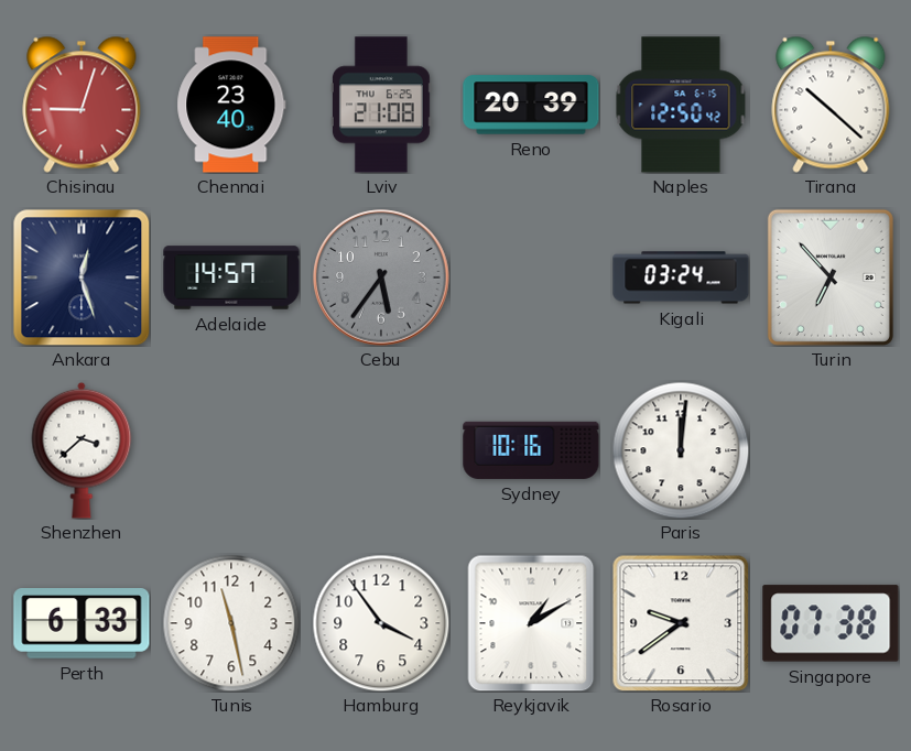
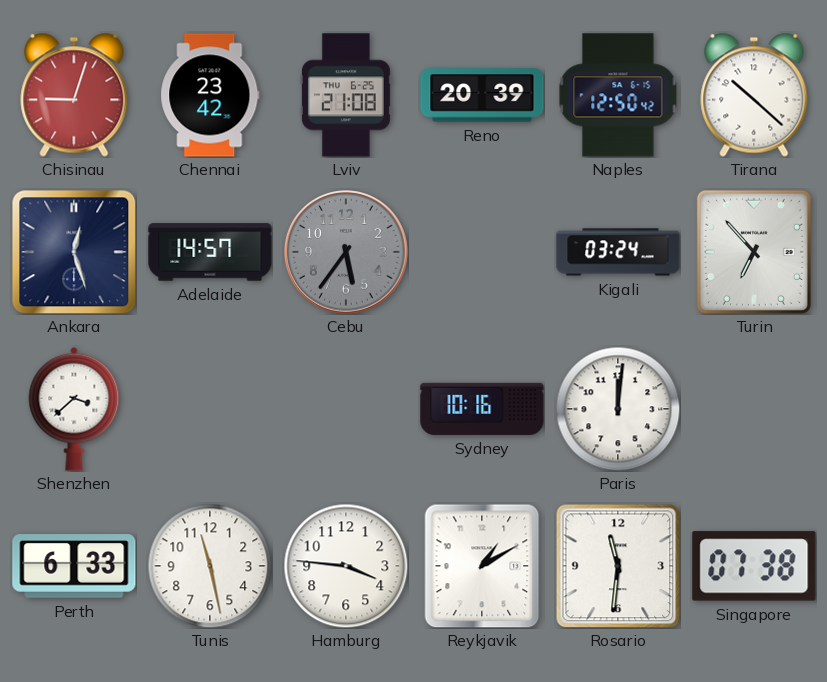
Chennai: 23:40 -> 23:42
Hamburg: 3:54 -> 3:46
Rosario: 9:39 -> 11:31
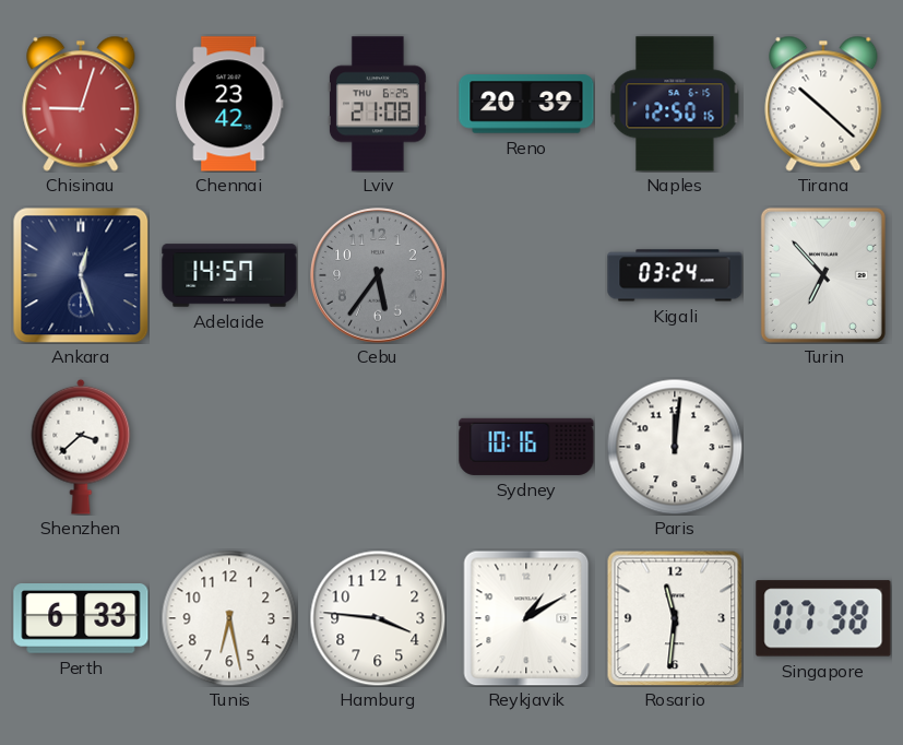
Naples: 12:50:42 -> 12:50:16
Tunis: 11:28 -> 6:28
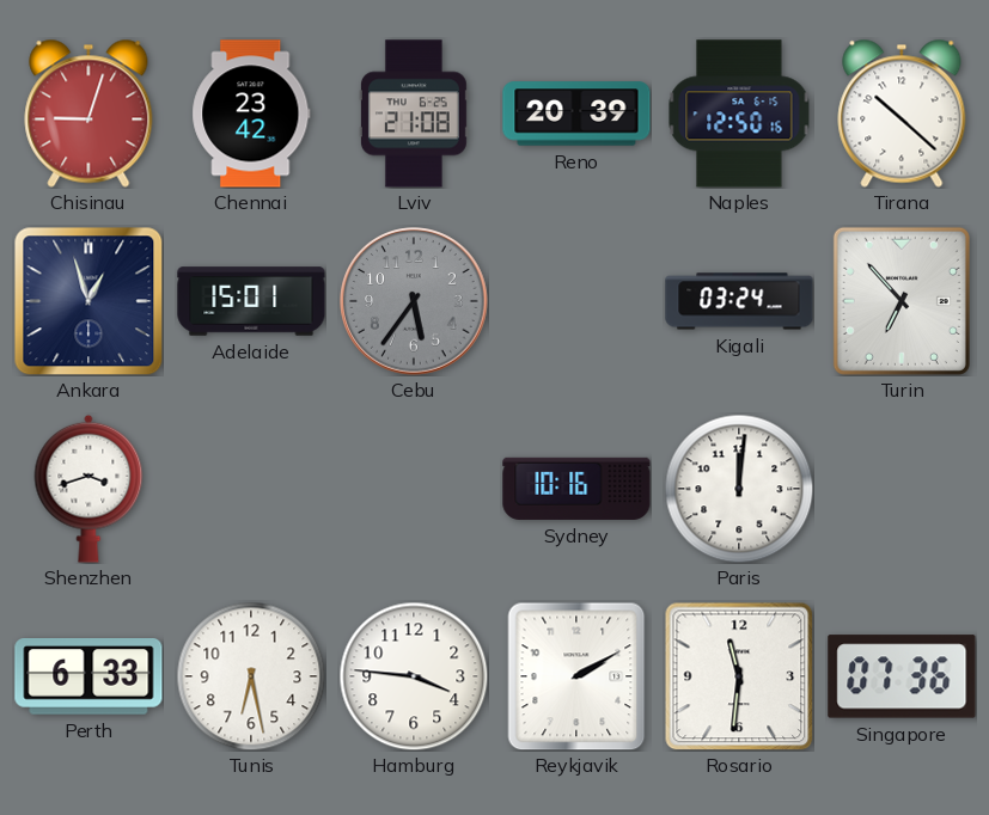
Ankara: 12:27 -> 12:57
Adelaide: 14:57 -> 15:01
Shenzhen: 3:38 -> 3:42
Reykjavik: 1:10 -> 2:10
Singapore: 07:38 -> 07:36
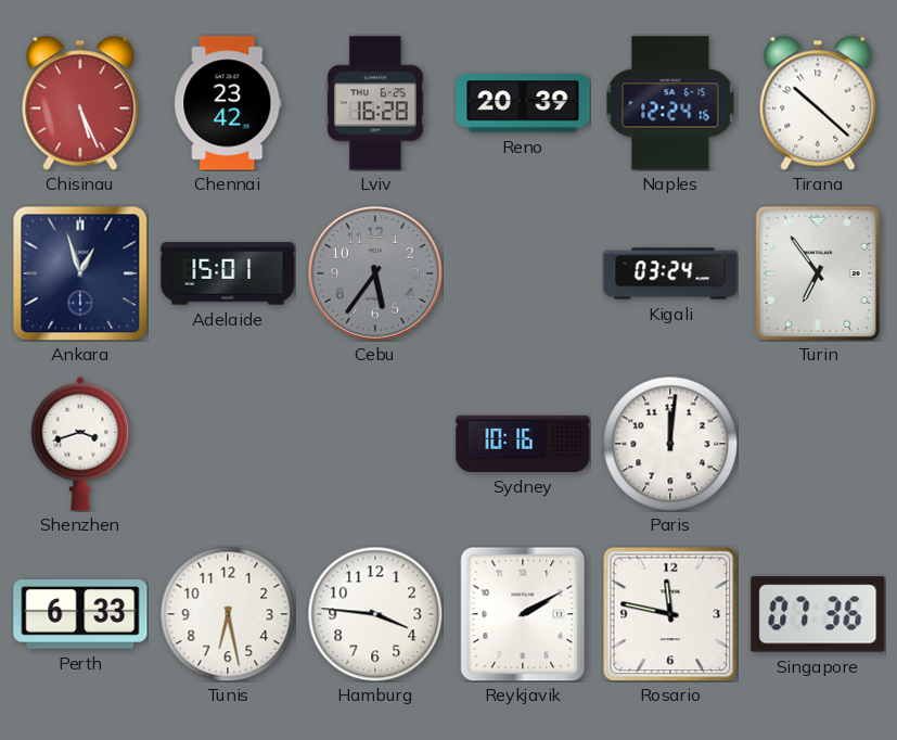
Chisinau: 9:03 -> 5:26
Lviv: 21:08 -> 16:28
Naples: 12:50 -> 12:24
Turin: 6:53 -> 6:54
Rosario: 11:31 -> 11:47
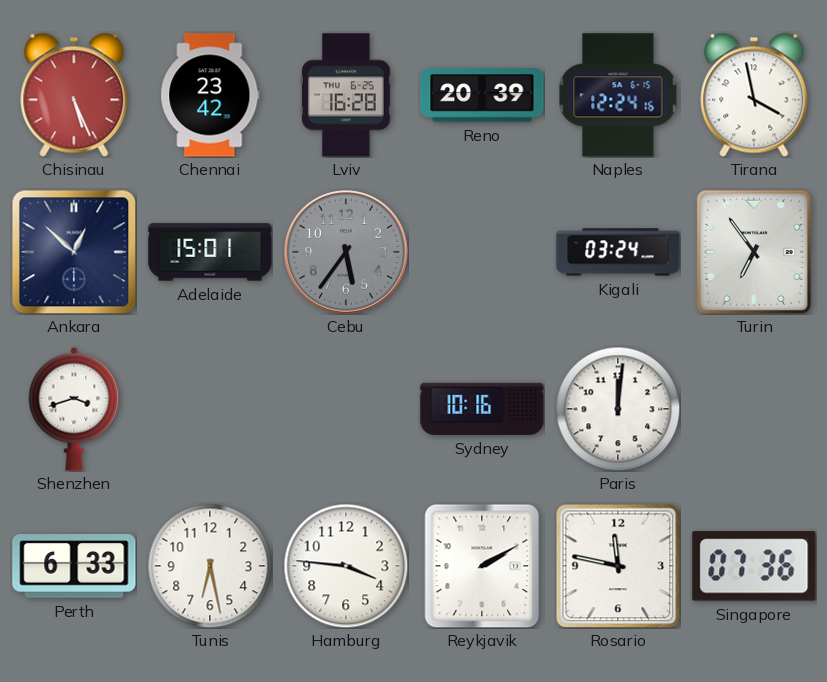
Tirana: 10:22 -> 3:58
Ankara: 12:57 -> 12:52
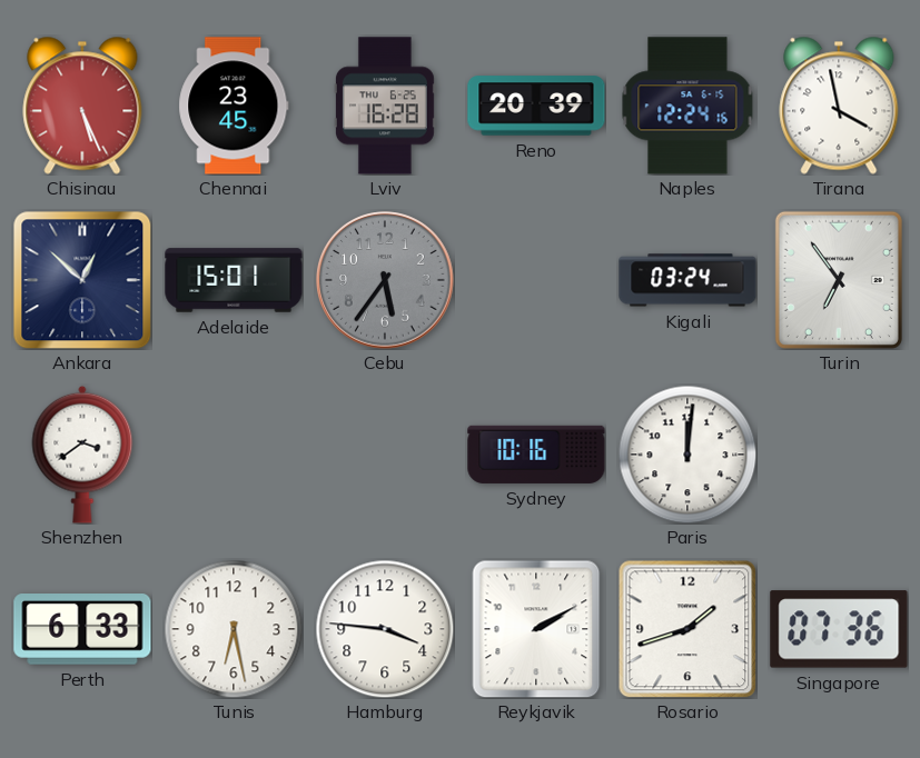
Chennai: 23:42 -> 23:45
Shenzhen: 3:42 -> 3:39
Rosario: 11:47 -> 1:42
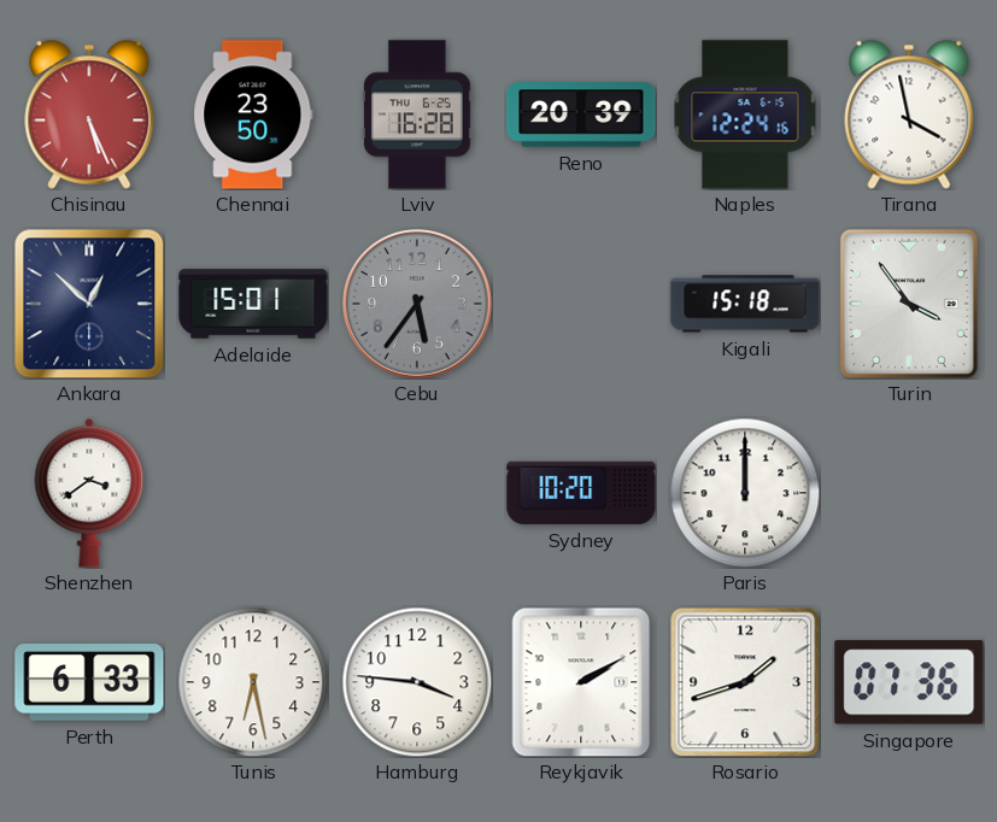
Chennai: 23:45 -> 23:50
Kigali: 03:24 -> 15:18
Turin: 6:54 -> 3:54
Sydney: 10:16 -> 10:20
Paris: 12:01 -> 12:00
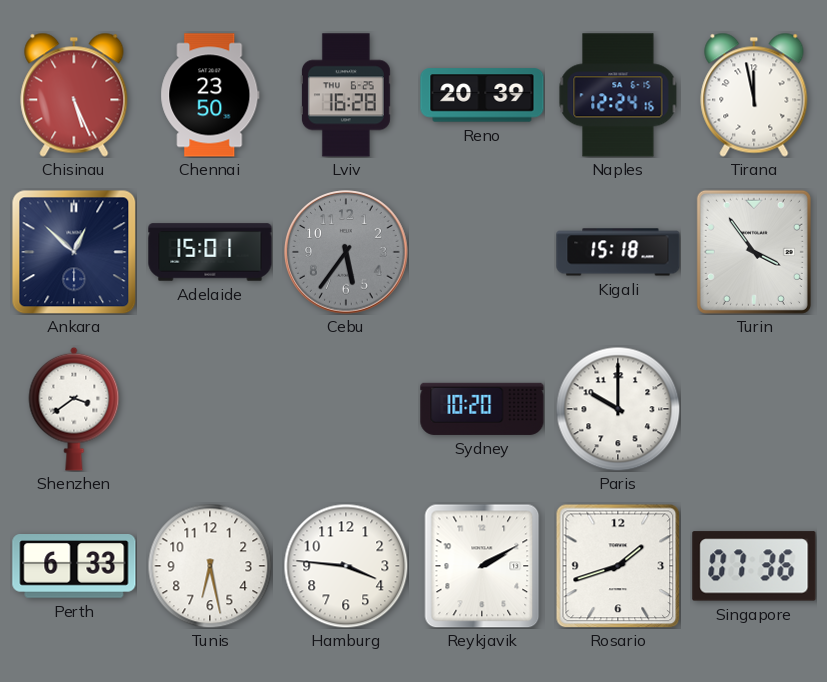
Tirana: 3:58 -> 11:58
Paris: 12:00 -> 10:00
